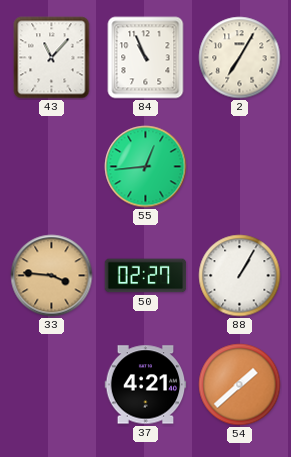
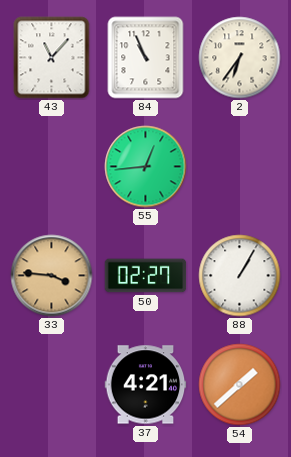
2: 7:05 -> 6:36
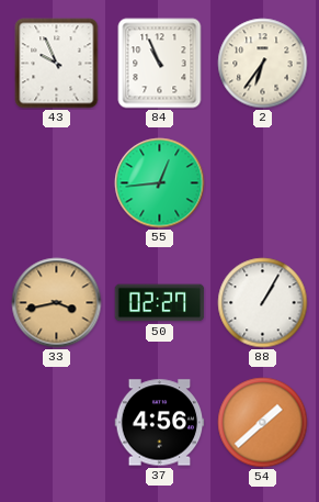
43: 11:07 -> 9:56
33: 3:46 -> 3:43
37: 4:21 -> 4:56
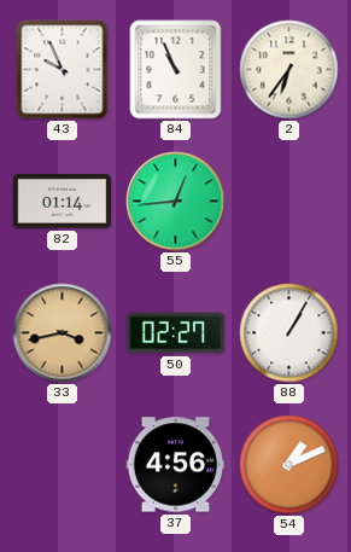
82: none -> 01:14
54: 1:38 -> 1:11
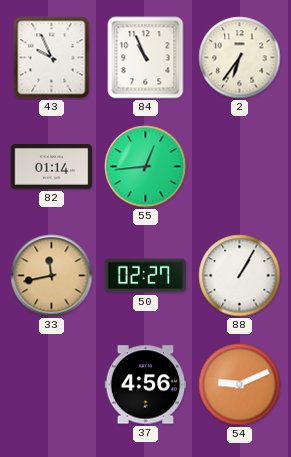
33: 3:43 -> 11:43
54: 1:11 -> 9:11
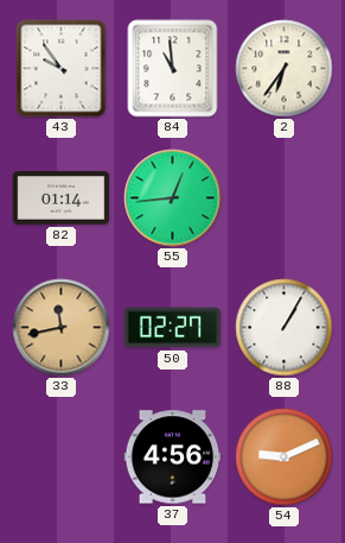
43: 9:56 -> 9:54
84: 10:56 -> 10:59
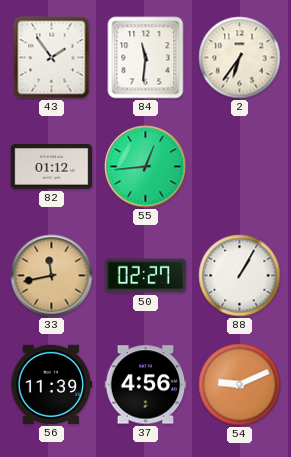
43: 9:54 -> 1:54
84: 10:59 -> 11:31
82: 01:14 -> 01:12
56: none -> 11:39
